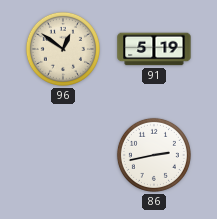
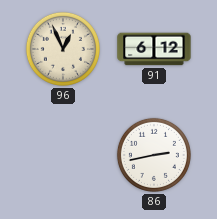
96: 12:51 -> 12:56
91: 5:19 -> 6:12
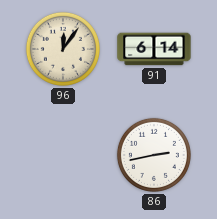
96: 12:56 -> 12:06
91: 6:12 -> 6:14
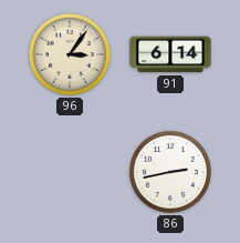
96: 12:06 -> 3:06
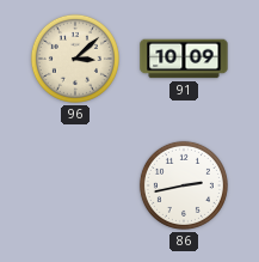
96: 3:06 -> 3:08
91: 6:14 -> 10:09
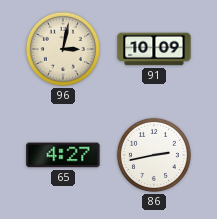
96: 3:08 -> 3:02
65: none -> 4:27
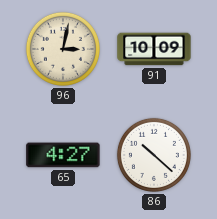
86: 2:43 -> 10:22
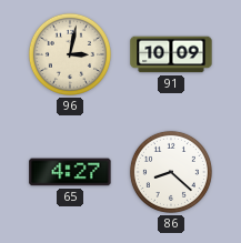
86: 10:22 -> 8:22
